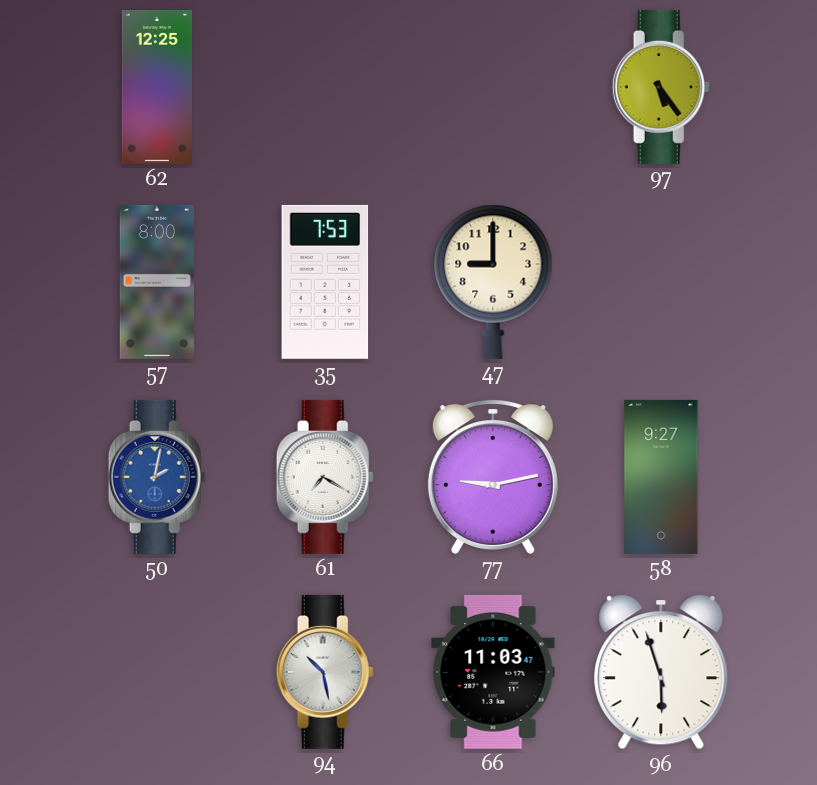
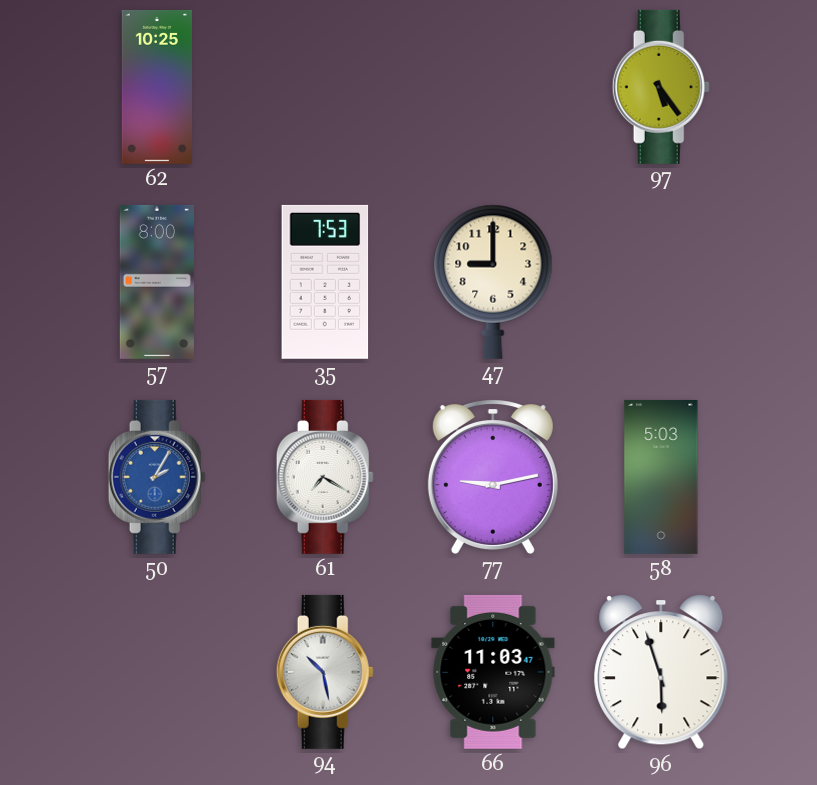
62: 12:25 -> 10:25
50: 2:02 -> 2:05
58: 9:27 -> 5:03
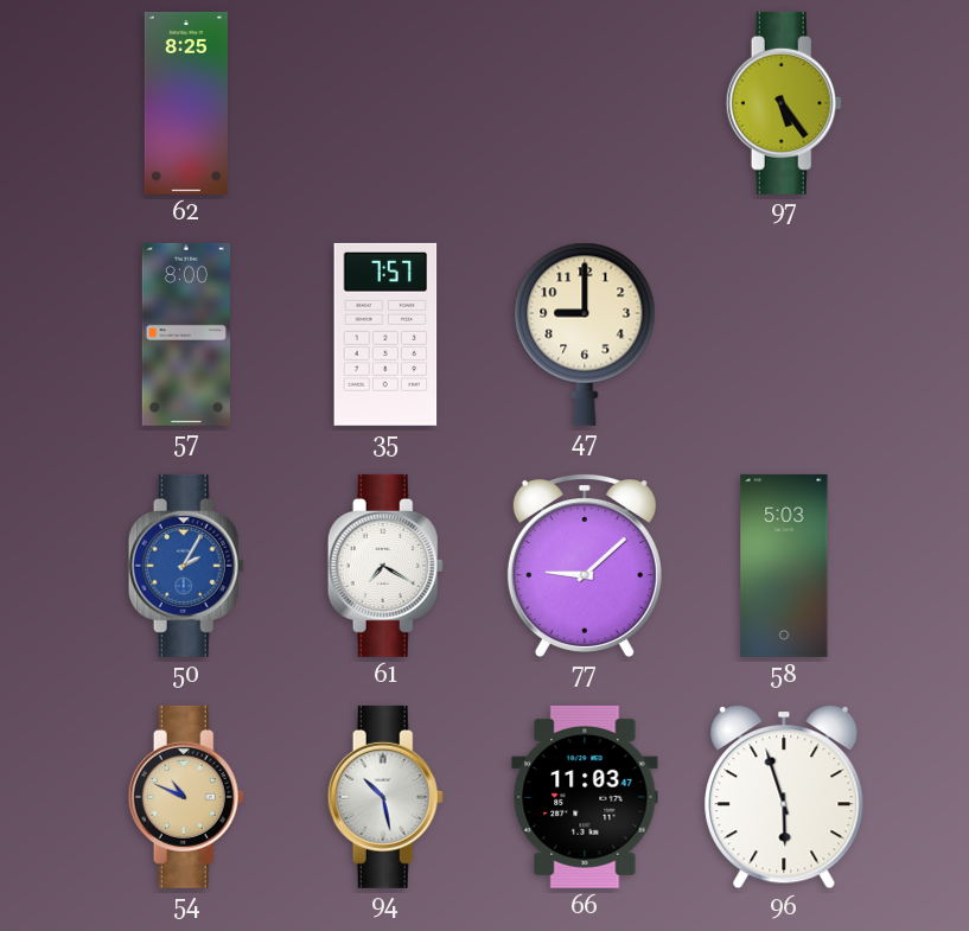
62: 10:25 -> 8:25
35: 7:53 -> 7:57
77: 9:13 -> 9:08
54: none -> 10:49
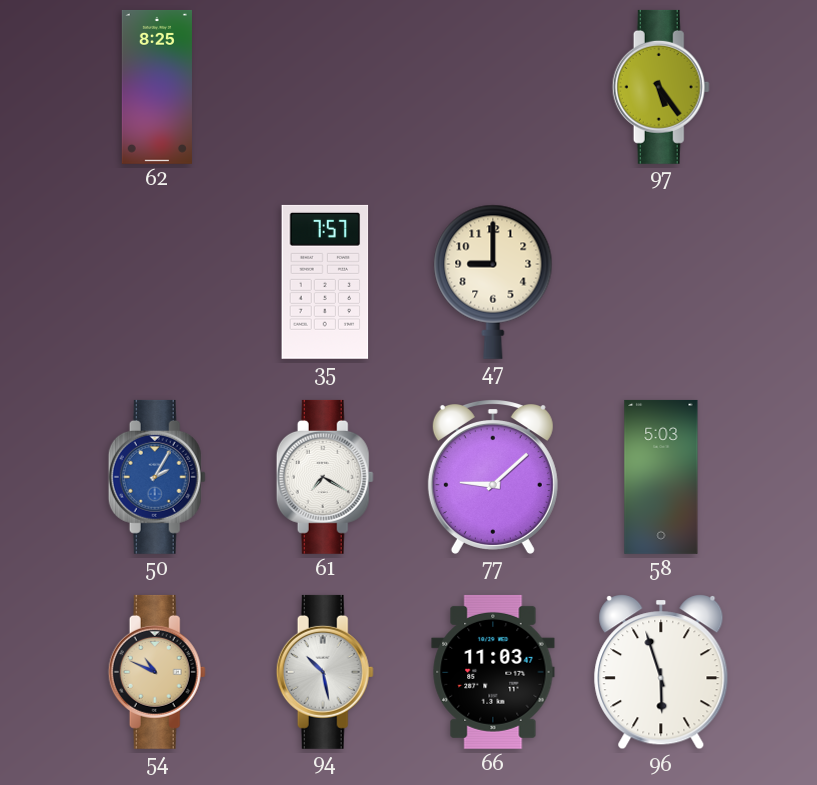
57: 8:00 -> none
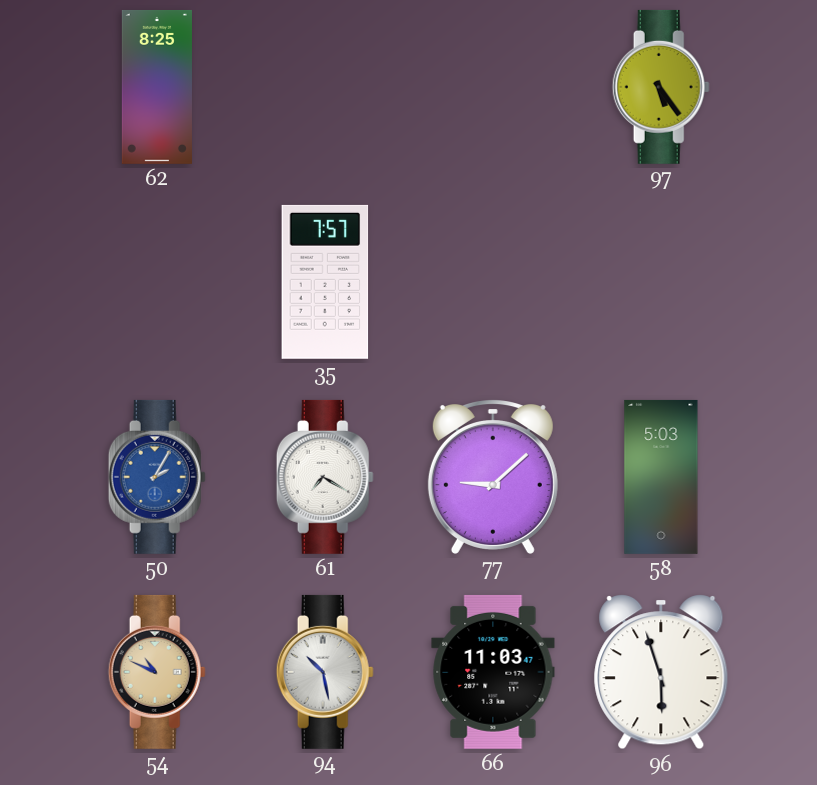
47: 9:00 -> none
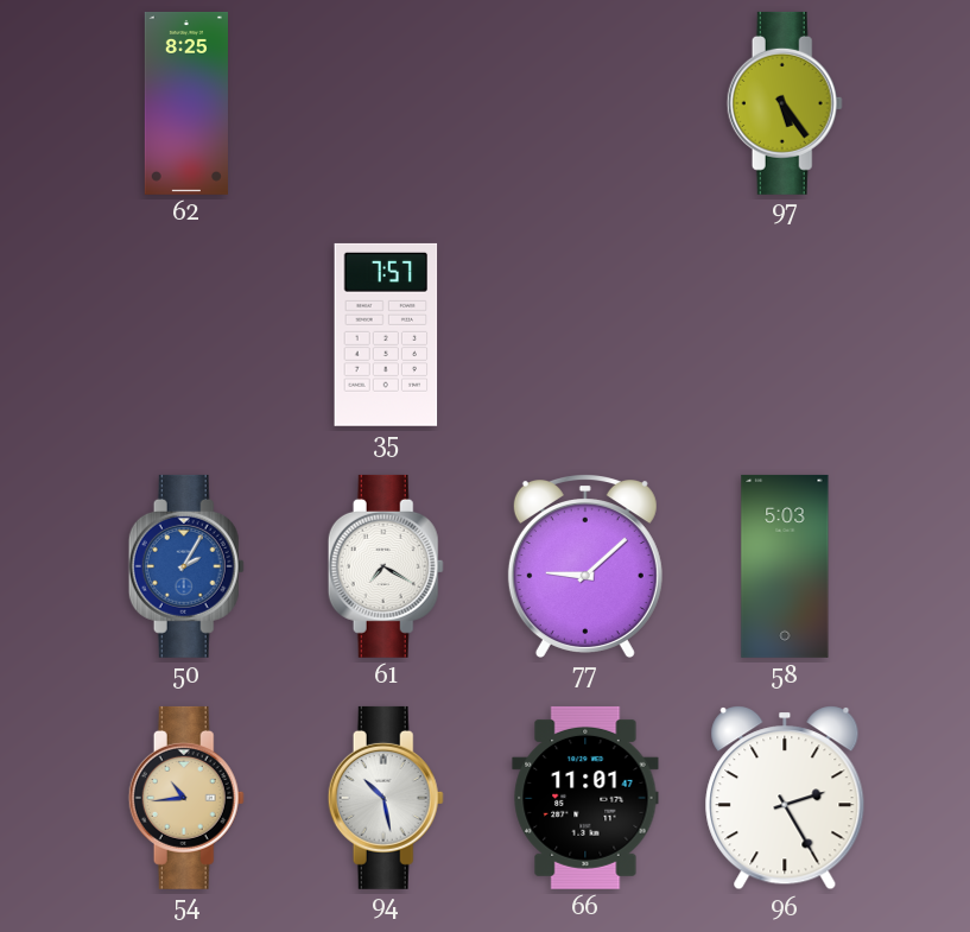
54: 10:49 -> 10:44
66: 11:03 -> 11:01
96: 5:57 -> 2:25
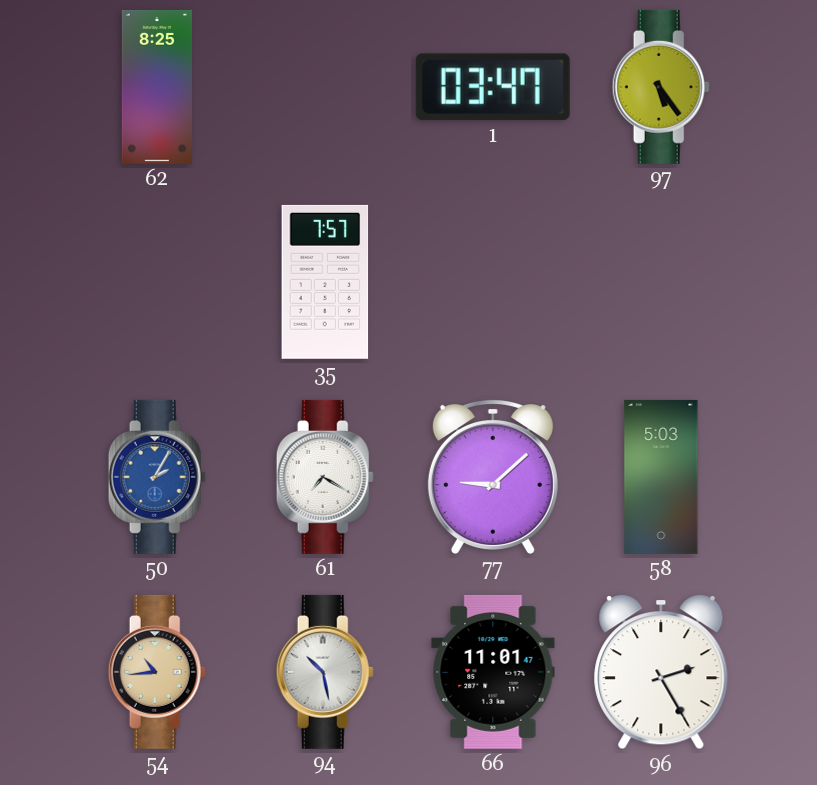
1: none -> 03:47
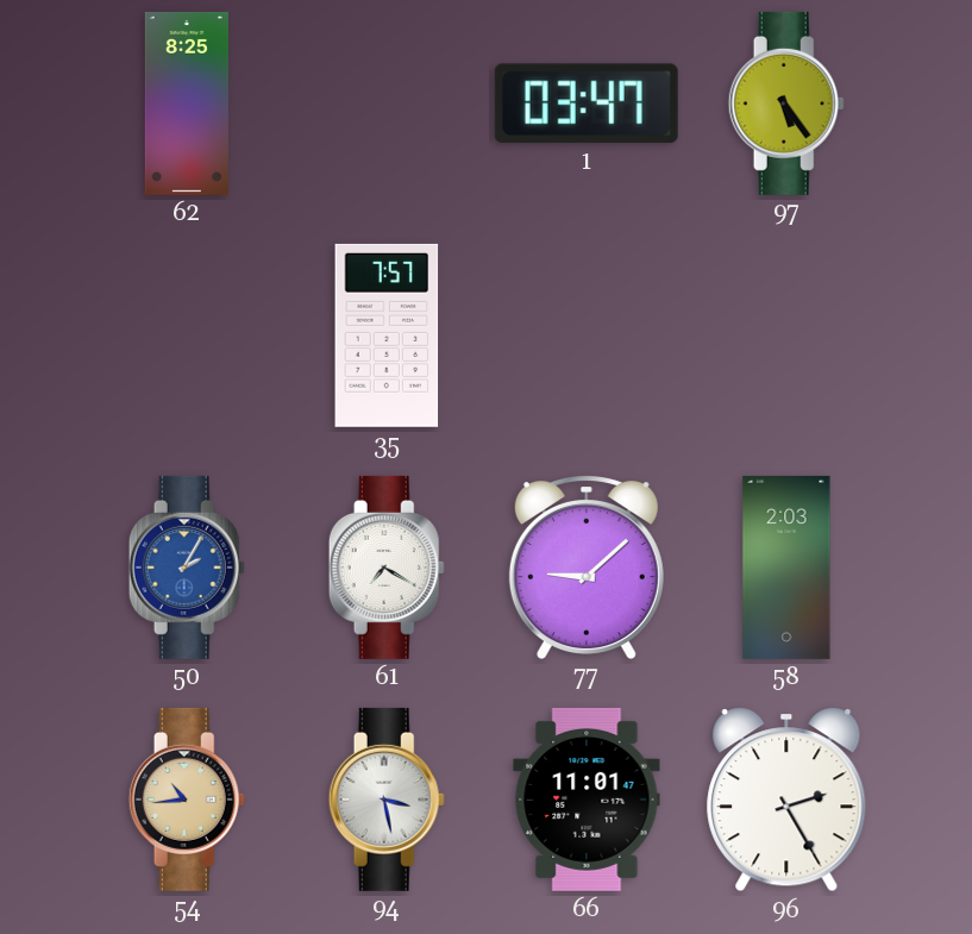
58: 5:03 -> 2:03
94: 10:28 -> 3:28
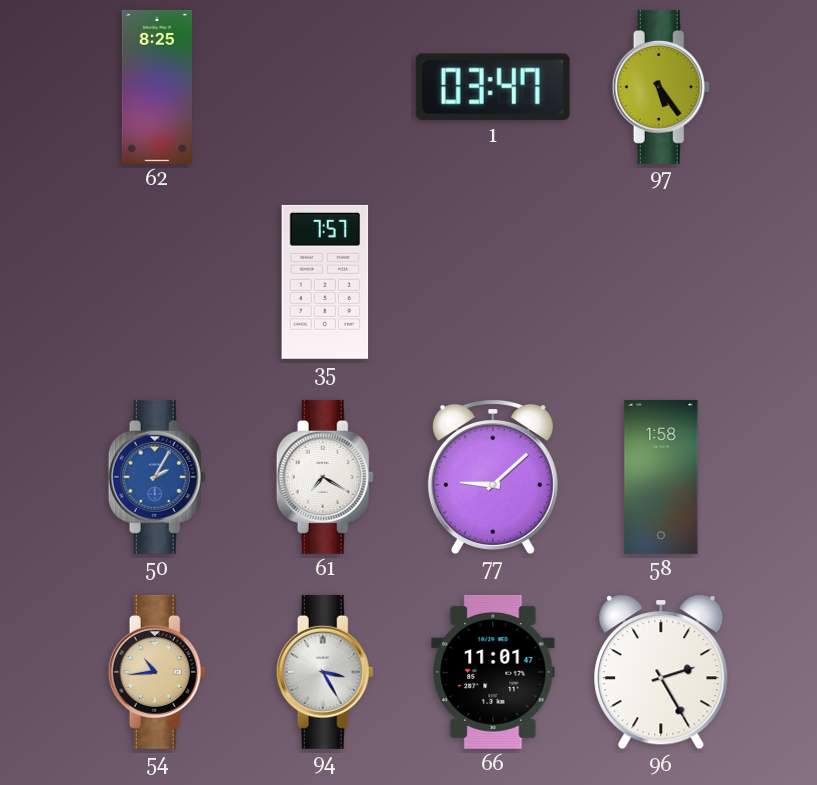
58: 2:03 -> 1:58
94: 3:28 -> 3:25
